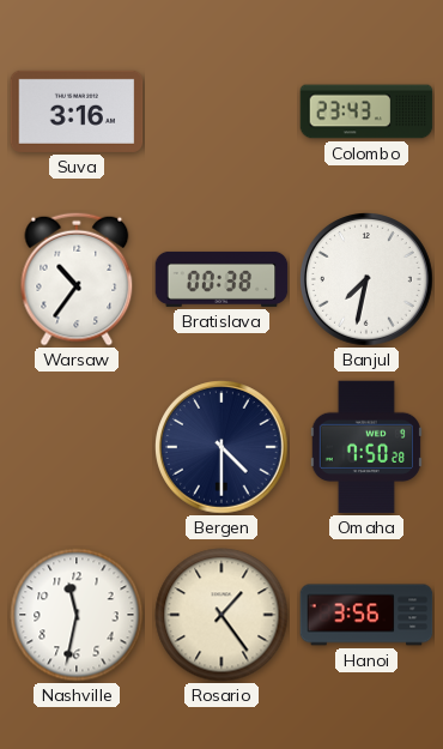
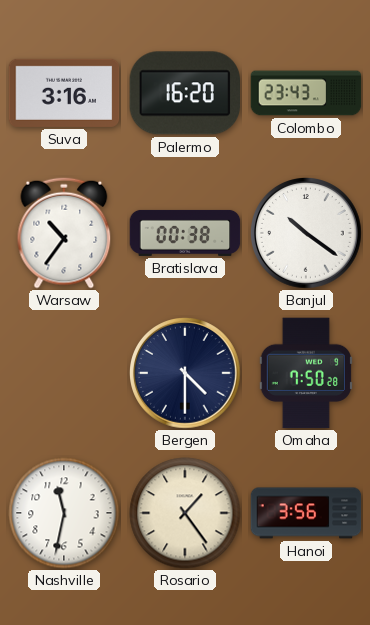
Palermo: none -> 16:20
Banjul: 7:32 -> 10:21
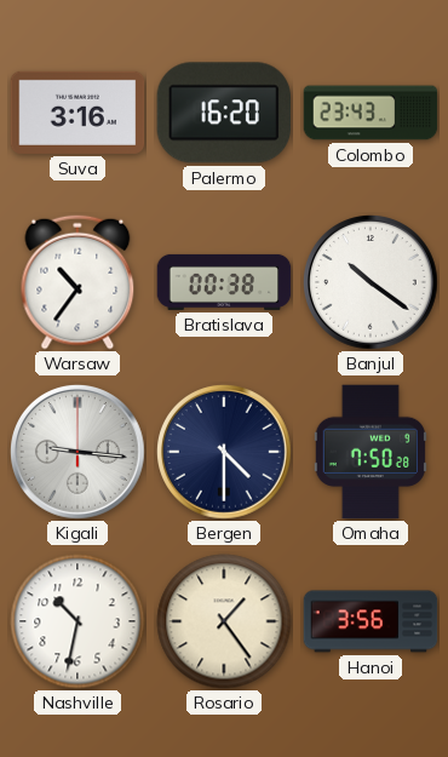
Kigali: none -> 9:16
Nashville: 11:32 -> 10:32
